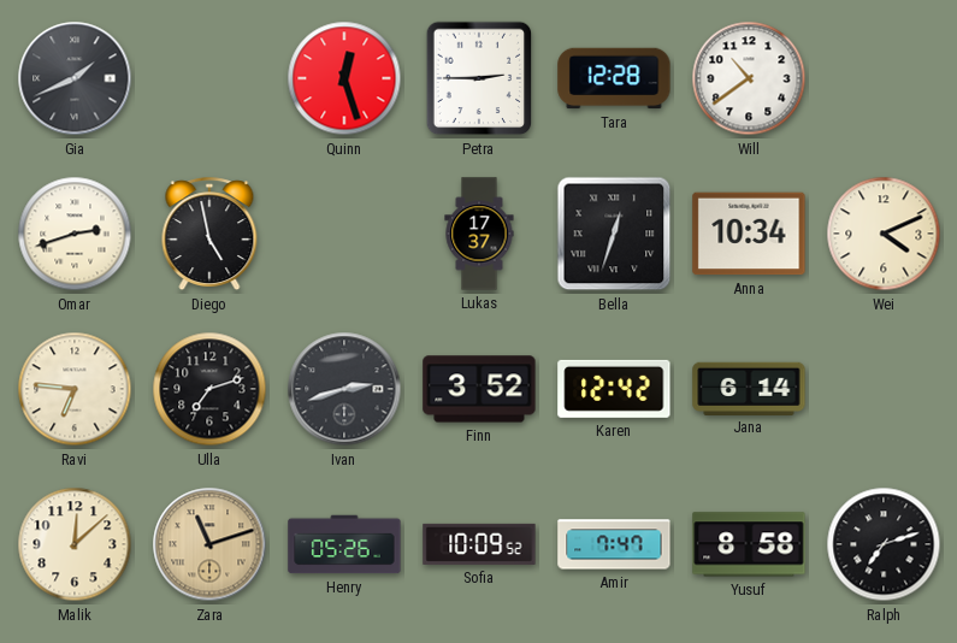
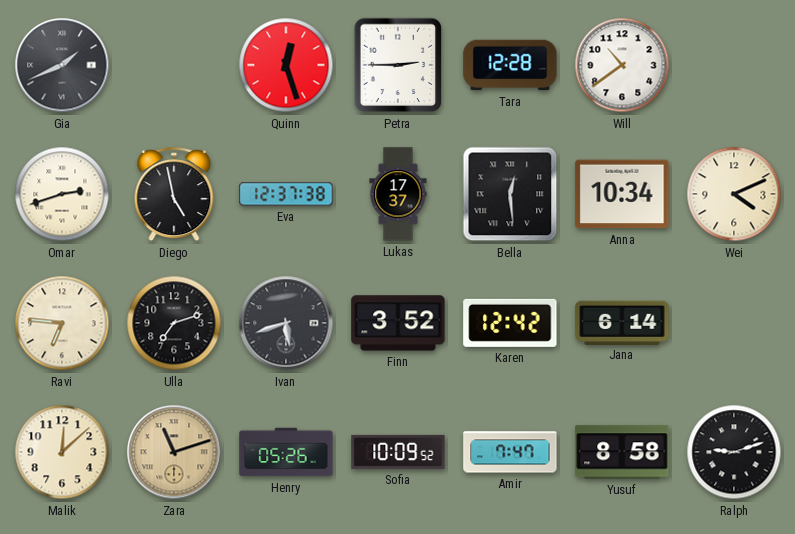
Eva: none -> 12:37
Bella: 12:33 -> 12:29
Ivan: 2:42 -> 5:42
Ralph: 7:12 -> 9:12
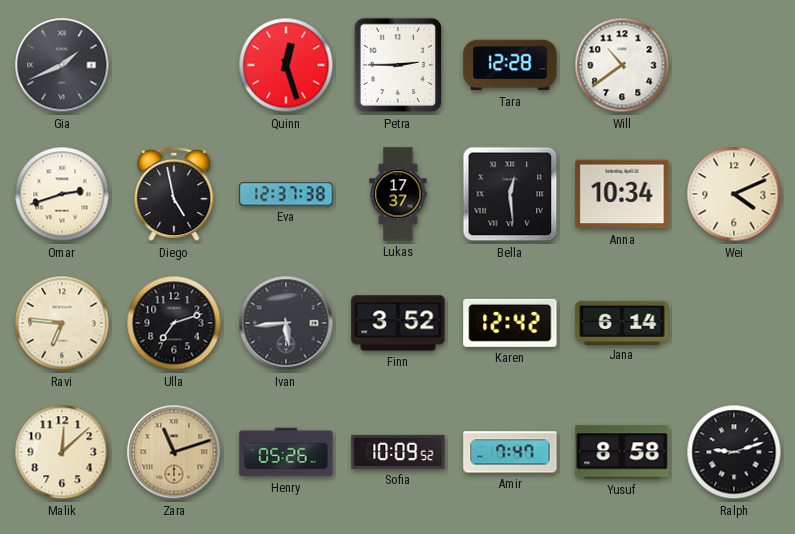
Ivan: 5:42 -> 5:44
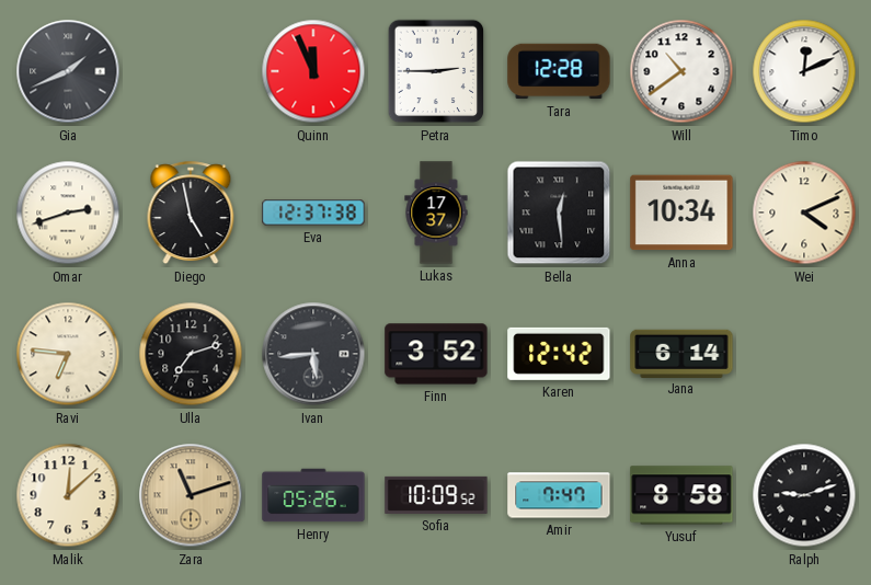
Quinn: 12:27 -> 11:56
Timo: none -> 12:11
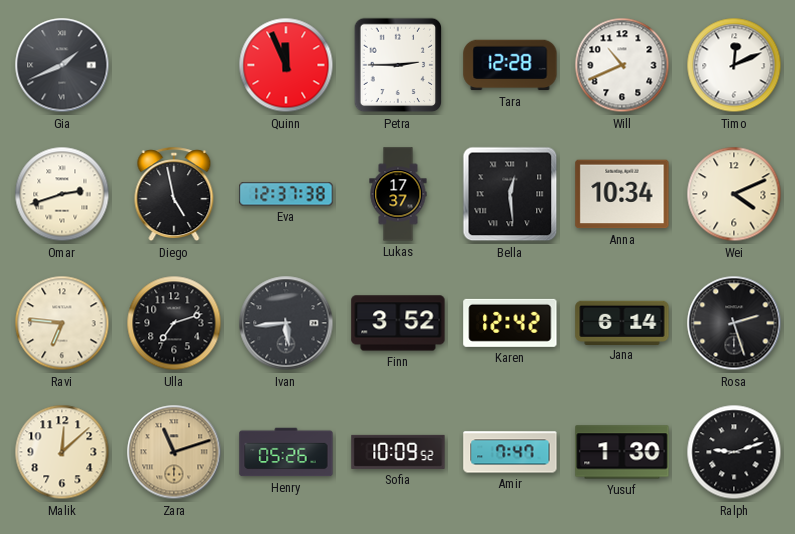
Will: 10:39 -> 10:41
Rosa: none -> 2:27
Yusuf: 8:58 -> 1:30
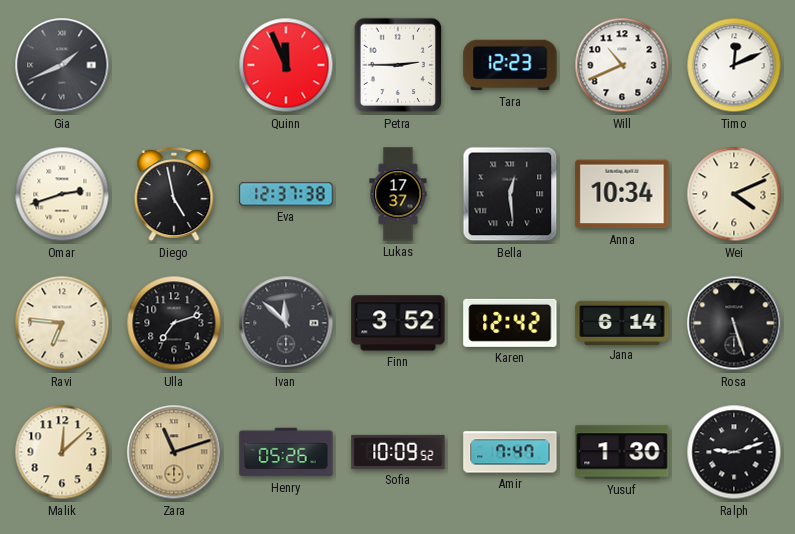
Tara: 12:28 -> 12:23
Ivan: 5:44 -> 11:52
Rosa: 2:27 -> 5:27
